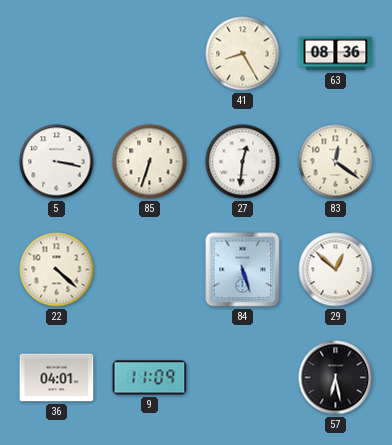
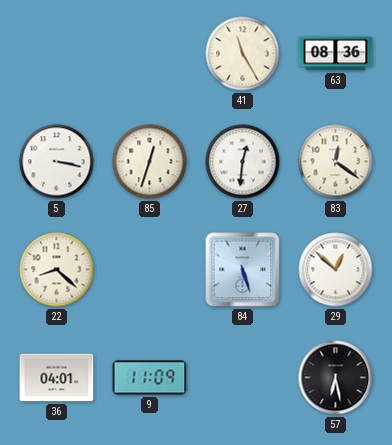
41: 8:25 -> 11:25
85: 6:33 -> 12:33
22: 4:22 -> 8:22
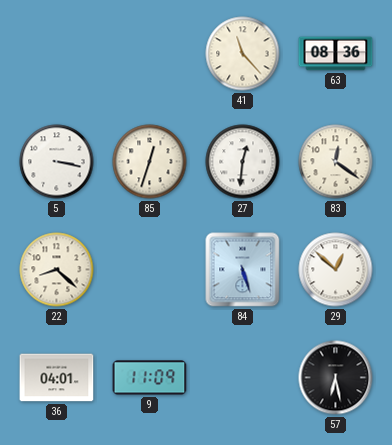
41: 11:25 -> 11:23
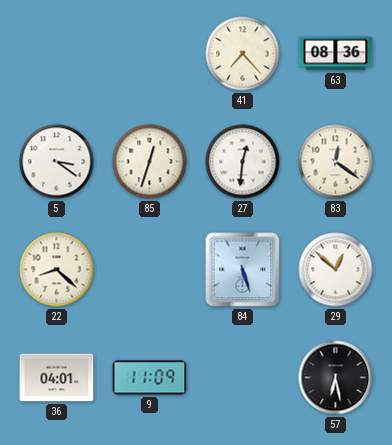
41: 11:23 -> 7:23
5: 3:17 -> 3:21
